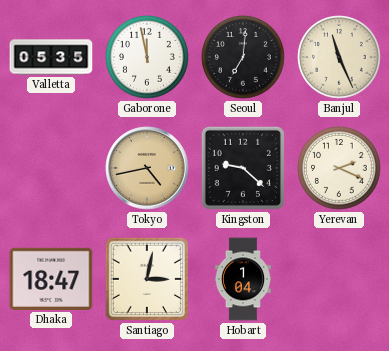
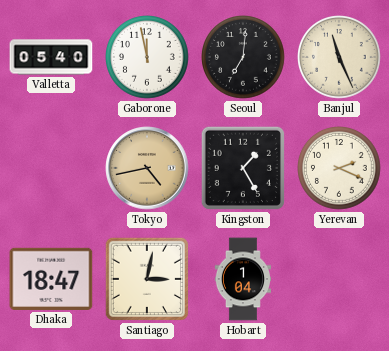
Valletta: 05:35 -> 05:40
Kingston: 9:22 -> 1:25
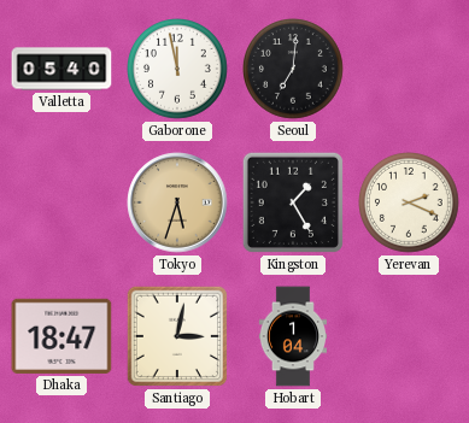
Banjul: 11:26 -> none
Tokyo: 4:43 -> 5:33
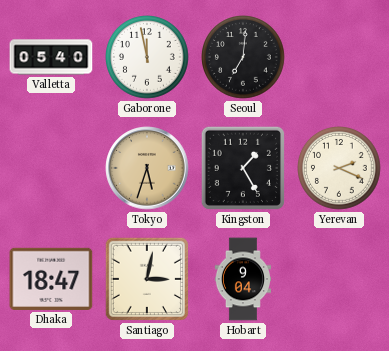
Hobart: 1:04 -> 9:04
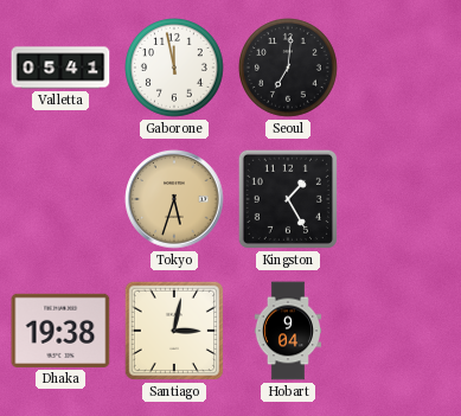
Valletta: 05:40 -> 05:41
Yerevan: 2:19 -> none
Dhaka: 18:47 -> 19:38
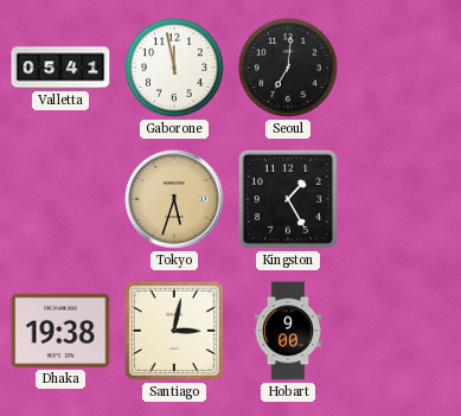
Hobart: 9:04 -> 9:00
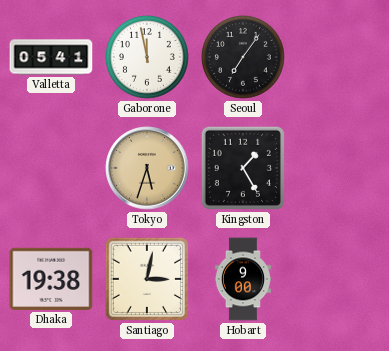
Seoul: 7:01 -> 7:06
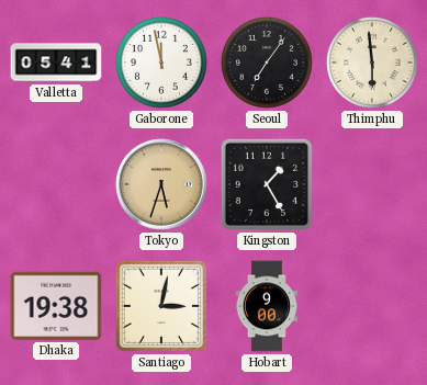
Thimphu: none -> 5:59
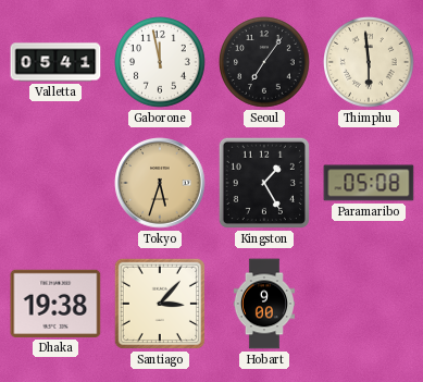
Paramaribo: none -> 05:08
Santiago: 3:02 -> 3:07
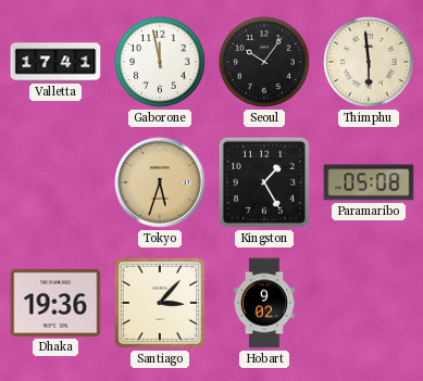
Valletta: 05:41 -> 17:41
Seoul: 7:06 -> 10:06
Dhaka: 19:38 -> 19:36
Hobart: 9:00 -> 9:02
